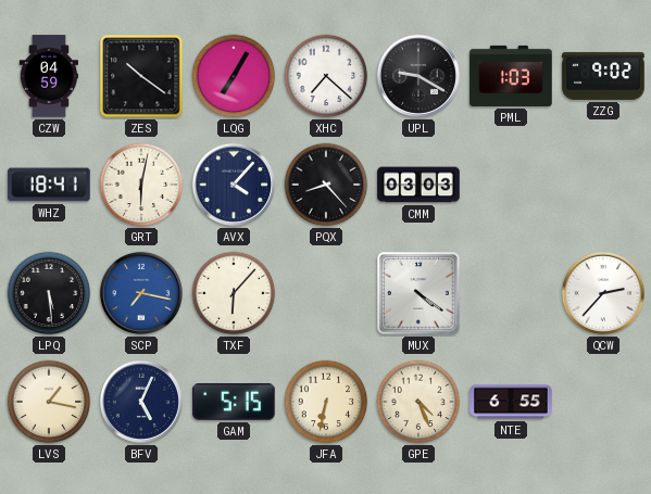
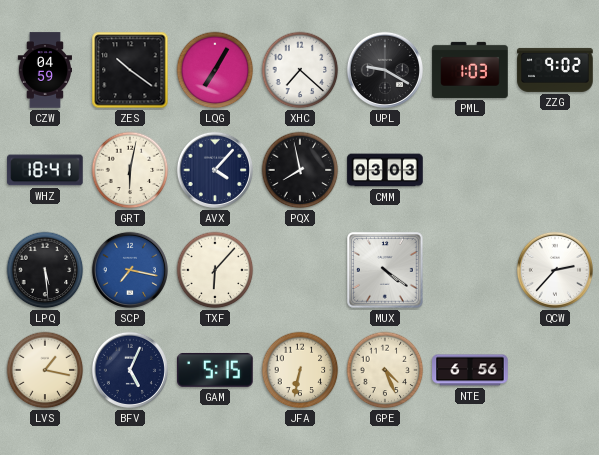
PQX: 8:23 -> 7:58
NTE: 6:55 -> 6:56
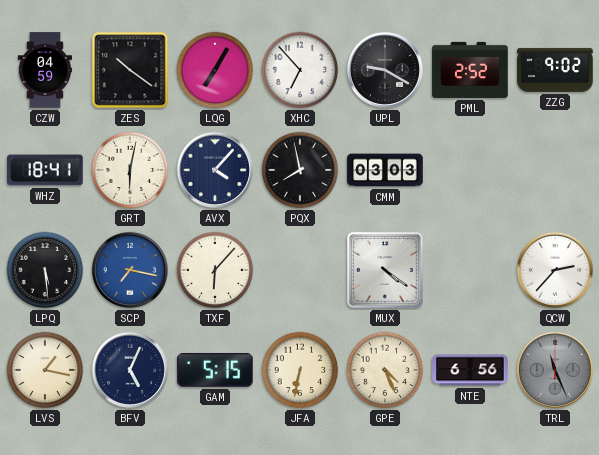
XHC: 7:22 -> 6:53
PML: 1:03 -> 2:52
TRL: none -> 11:26
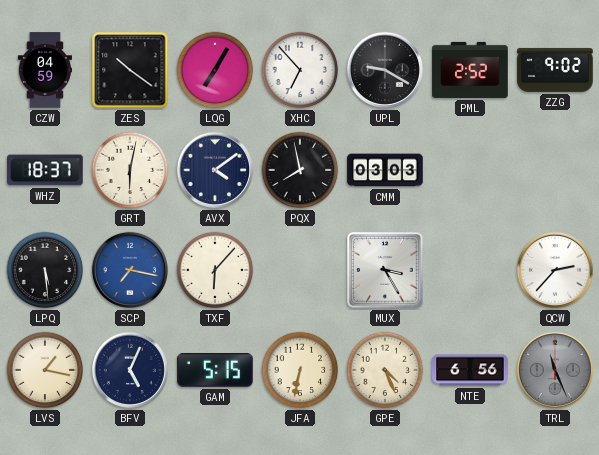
WHZ: 18:41 -> 18:37
AVX: 4:07 -> 4:09
MUX: 4:21 -> 3:25
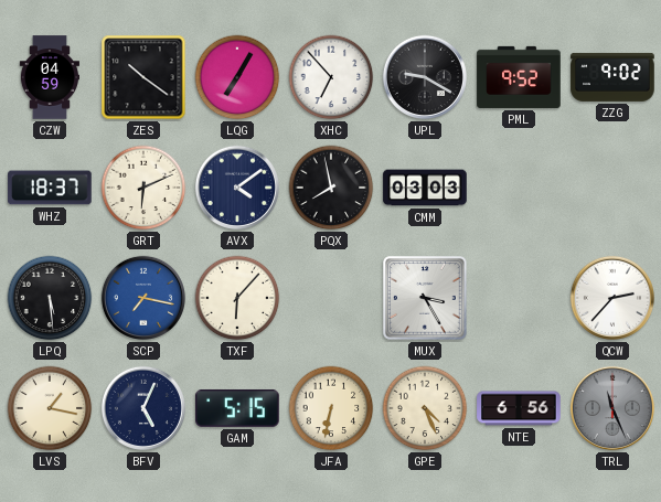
PML: 2:52 -> 9:52
GRT: 6:02 -> 6:11
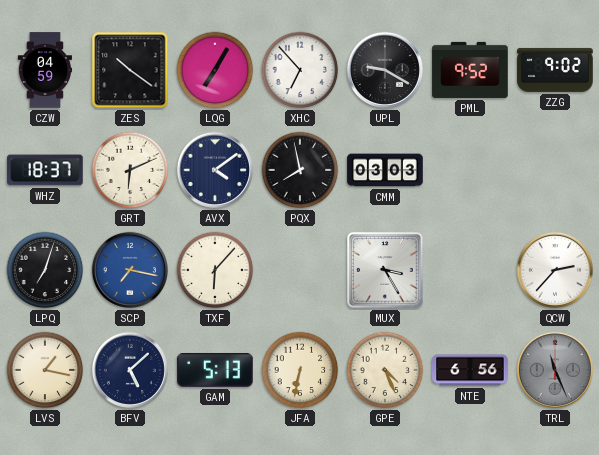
LPQ: 5:29 -> 7:03
BFV: 5:04 -> 5:08
GAM: 5:15 -> 5:13
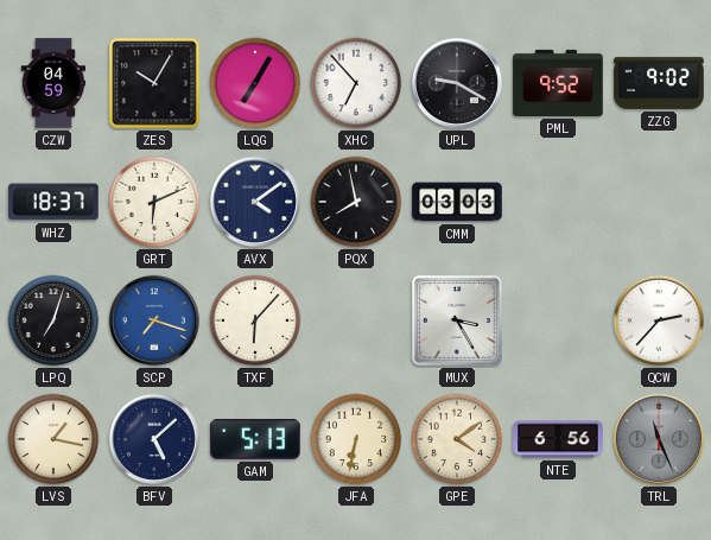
ZES: 10:21 -> 10:05
SCP: 7:17 -> 7:18
GPE: 4:26 -> 4:09
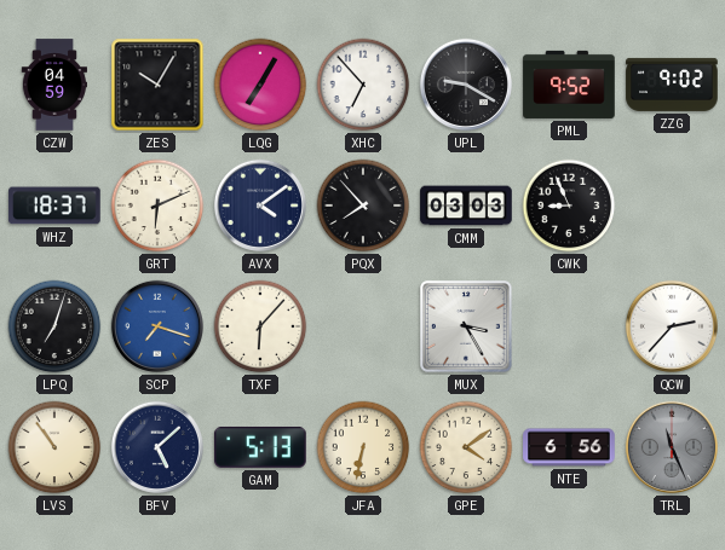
PQX: 7:58 -> 7:53
CWK: none -> 8:56
LVS: 1:17 -> 10:54
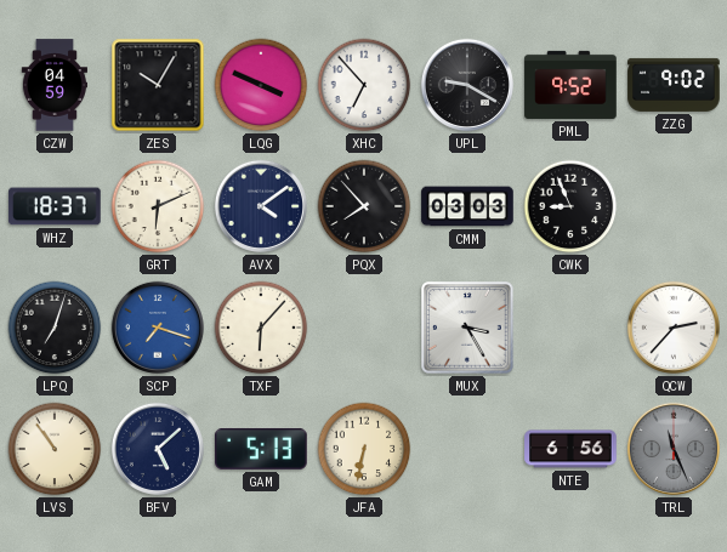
LQG: 7:05 -> 3:49
GPE: 4:09 -> none
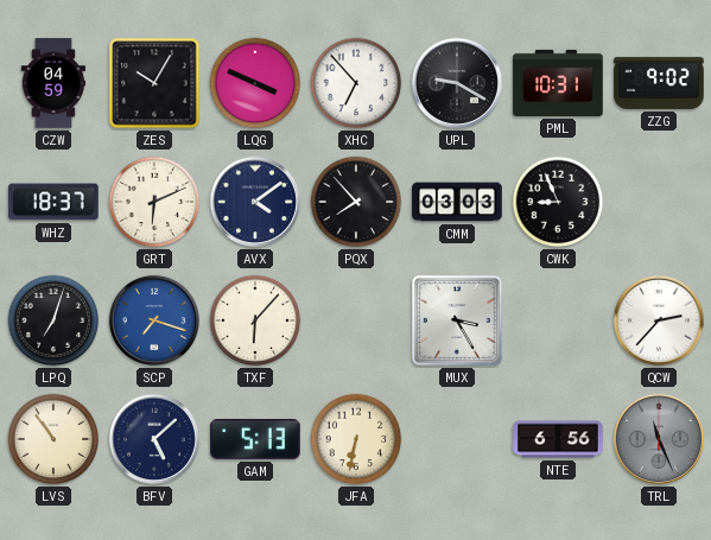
PML: 9:52 -> 10:31
